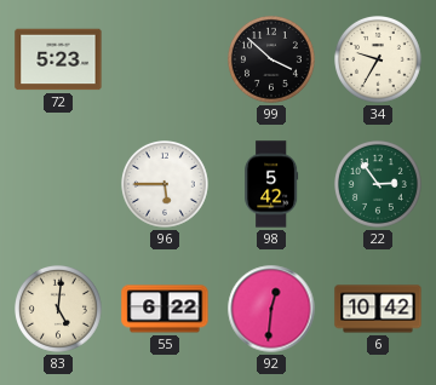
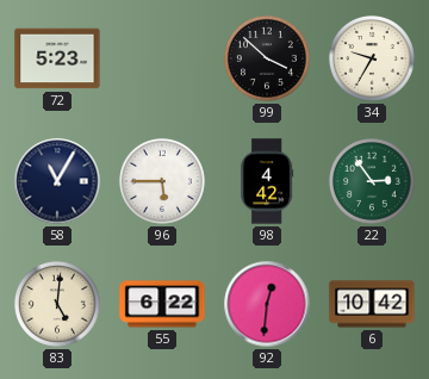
58: none -> 11:05
98: 5:42 -> 4:42
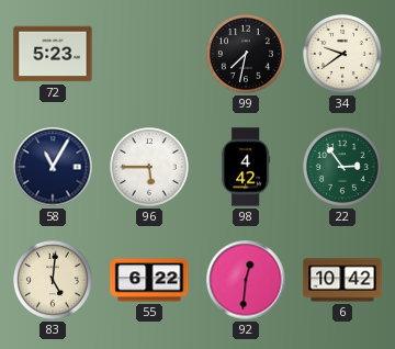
99: 3:52 -> 7:32
34: 9:35 -> 9:39
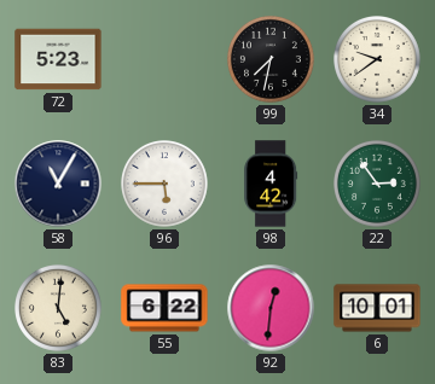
6: 10:42 -> 10:01
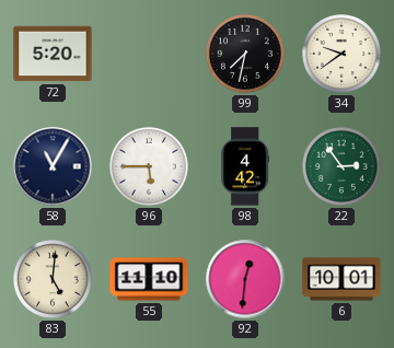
72: 5:23 -> 5:20
55: 6:22 -> 11:10
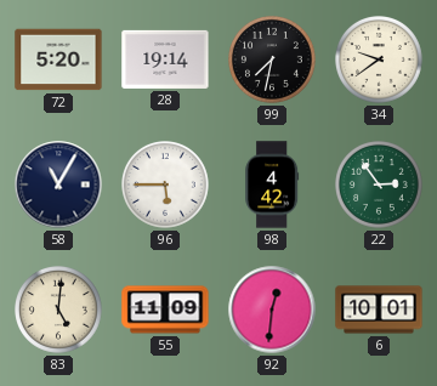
28: none -> 19:14
55: 11:10 -> 11:09
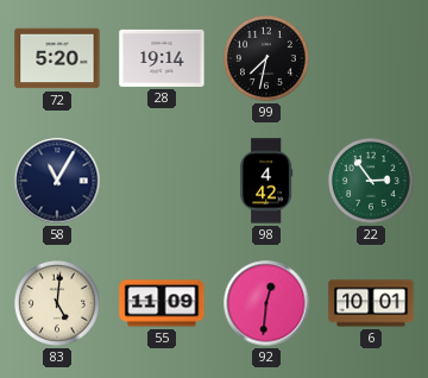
34: 9:39 -> none
96: 5:45 -> none
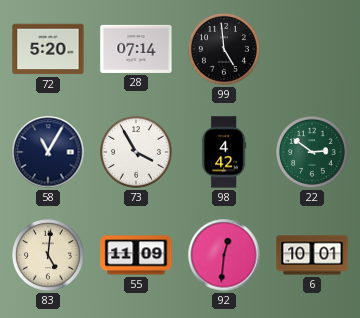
28: 19:14 -> 07:14
99: 7:32 -> 4:59
73: none -> 3:55
22: 2:54 -> 2:51
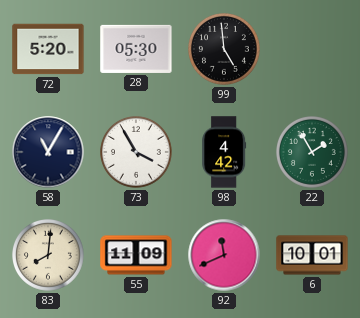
28: 07:14 -> 05:30
22: 2:51 -> 1:55
83: 5:01 -> 8:01
92: 12:31 -> 11:41
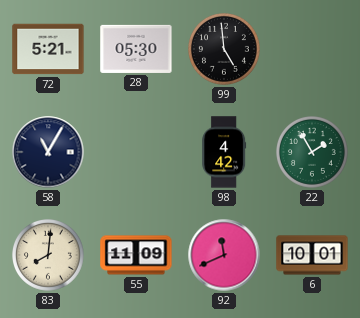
72: 5:20 -> 5:21
73: 3:55 -> none
